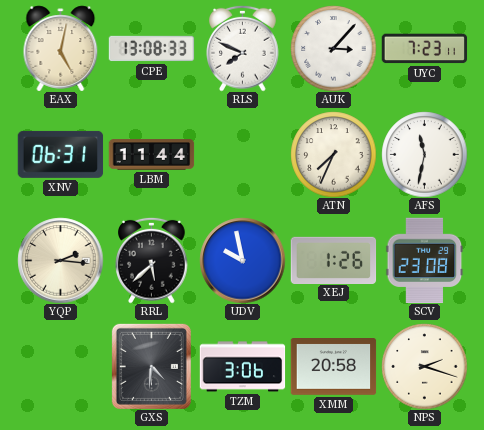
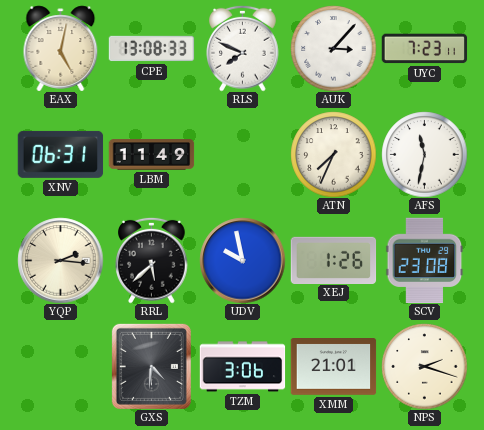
LBM: 11:44 -> 11:49
XMM: 20:58 -> 21:01
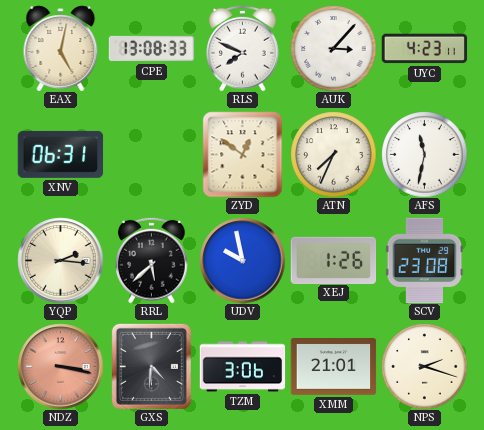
UYC: 7:23 -> 4:23
LBM: 11:49 -> none
ZYD: none -> 12:51
NDZ: none -> 3:17
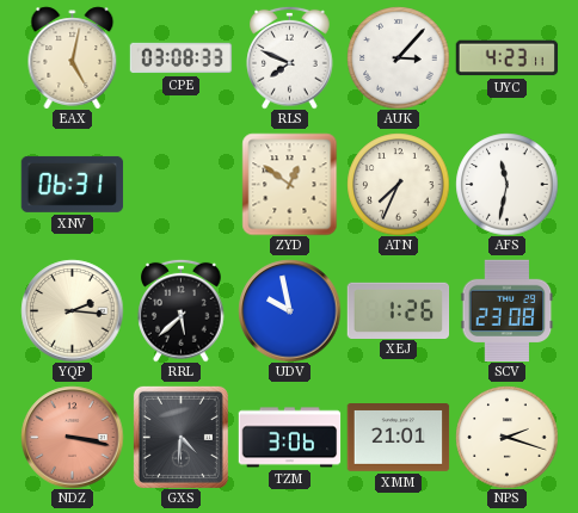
CPE: 13:08 -> 03:08
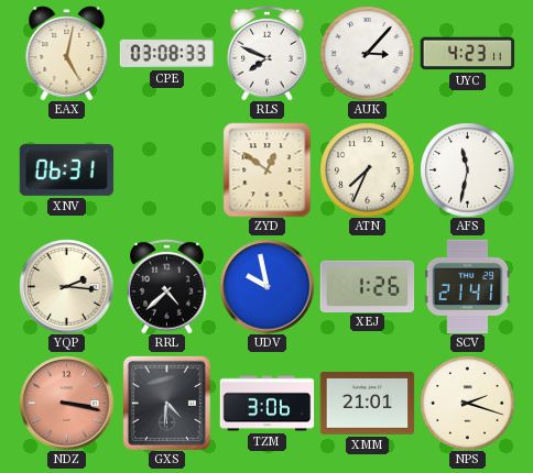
RRL: 5:38 -> 4:38
SCV: 23:08 -> 21:41
